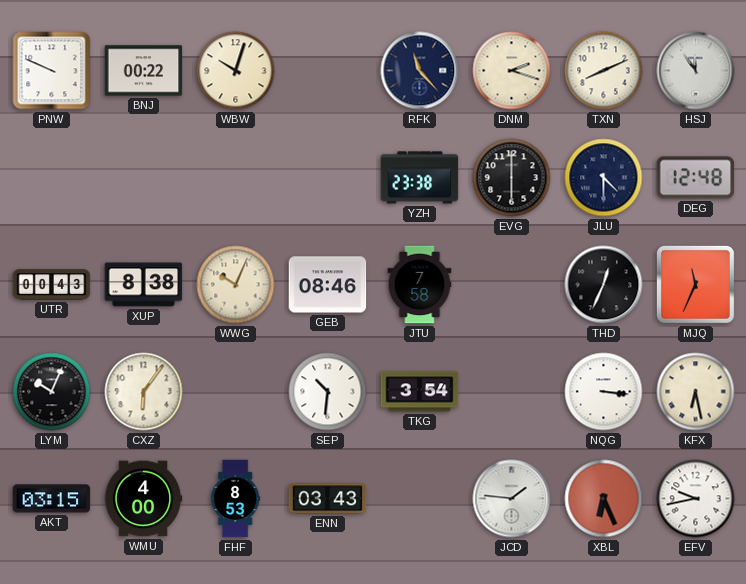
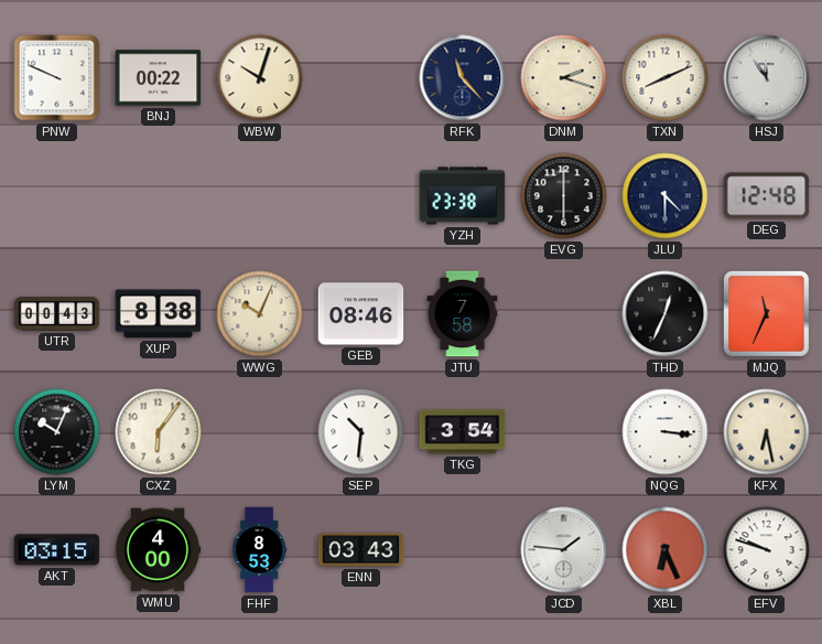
EFV: 9:43 -> 9:48
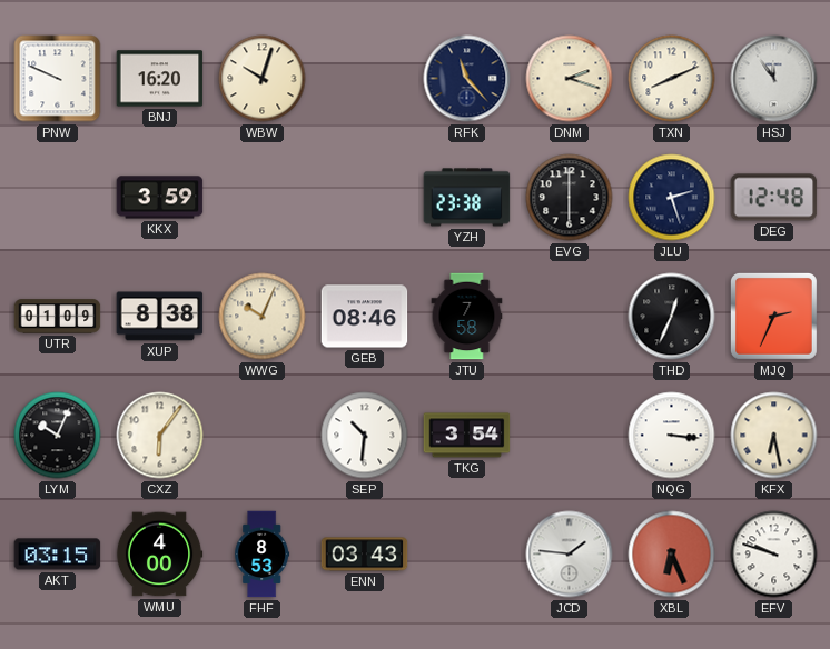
BNJ: 00:22 -> 16:20
KKX: none -> 3:59
JLU: 4:30 -> 2:27
UTR: 00:43 -> 01:09
MJQ: 11:34 -> 2:34
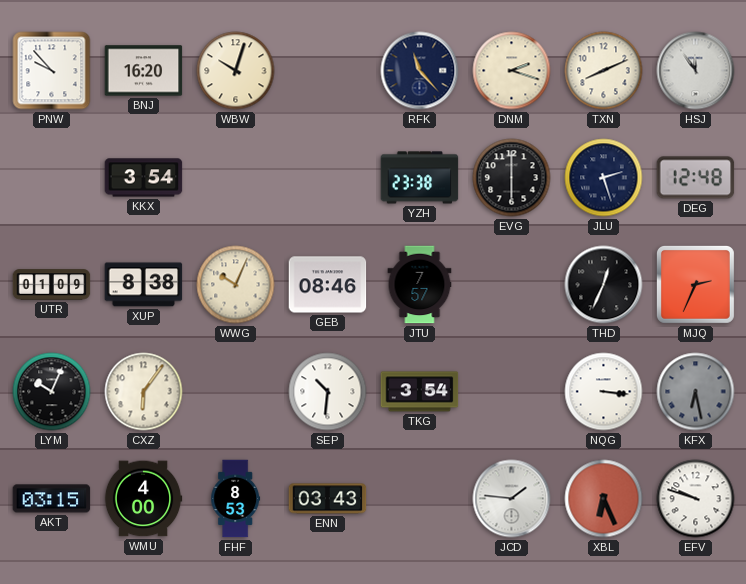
PNW: 9:49 -> 9:53
KKX: 3:59 -> 3:54
JTU: 7:58 -> 7:57
KFX dial: cream -> grey
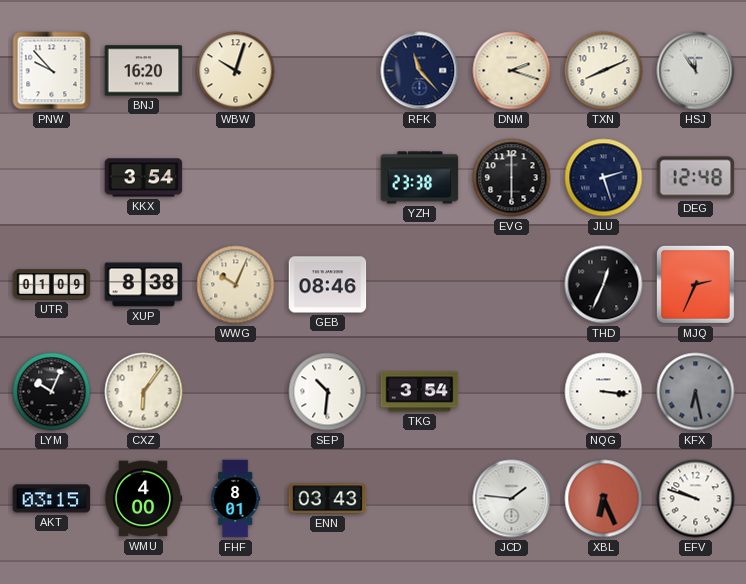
JTU: 7:57 -> none
FHF: 8:53 -> 8:01
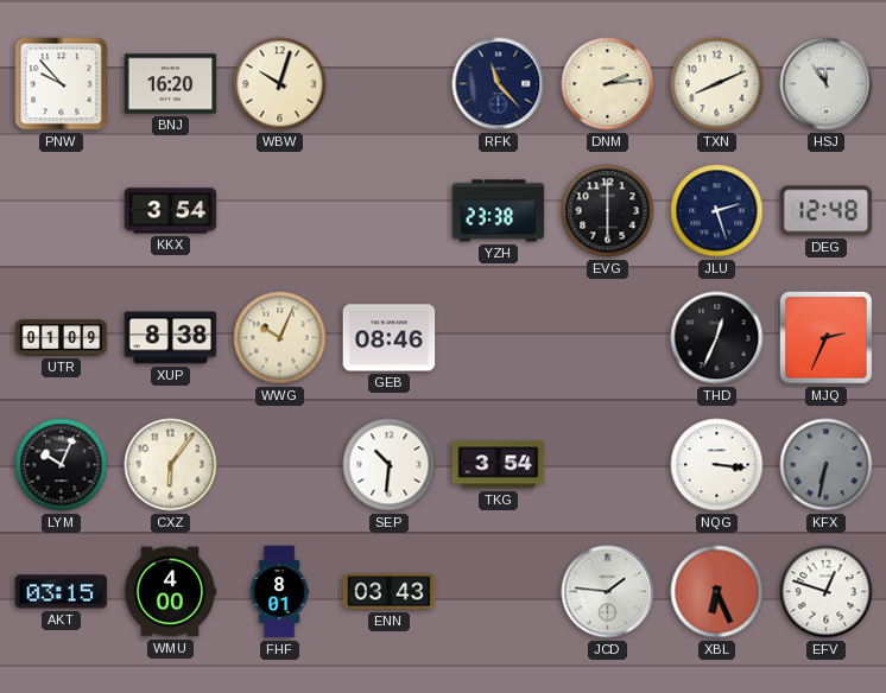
DNM: 2:18 -> 2:14
KFX: 6:28 -> 6:32
EFV: 9:48 -> 12:48
